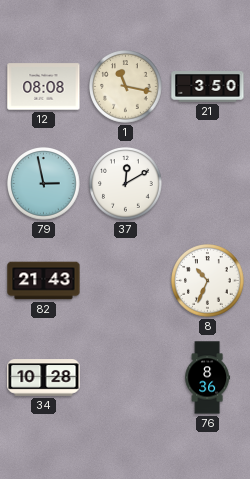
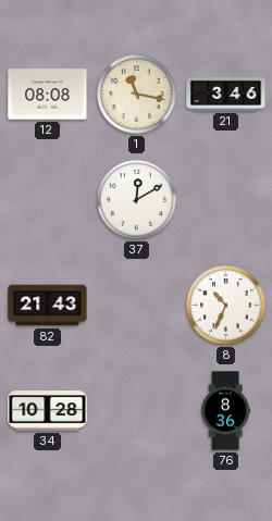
21: 3:50 -> 3:46
79: 2:58 -> none
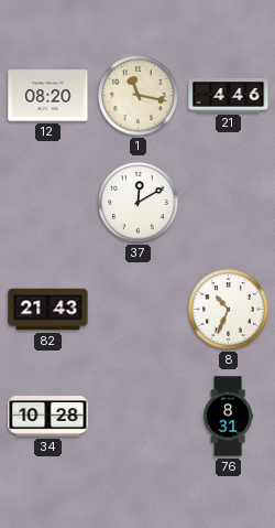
12: 08:08 -> 08:20
21: 3:46 -> 4:46
76: 8:36 -> 8:31
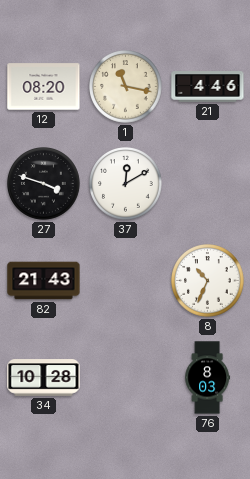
27: none -> 3:48
76: 8:31 -> 8:03
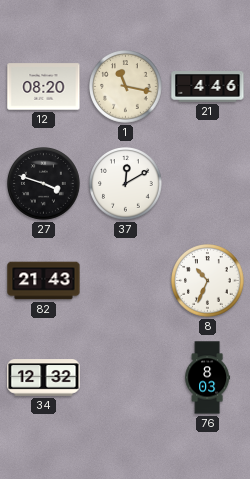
34: 10:28 -> 12:32
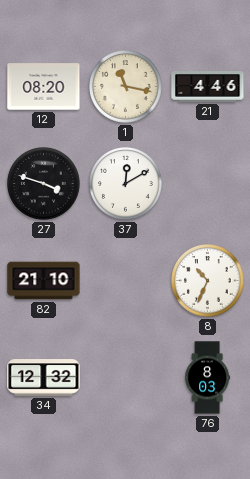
82: 21:43 -> 21:10
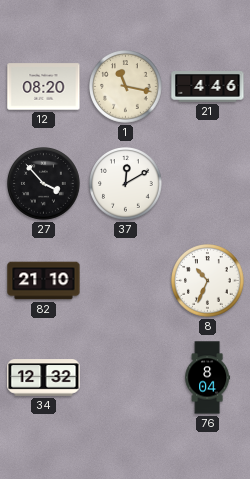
27: 3:48 -> 3:53
76: 8:03 -> 8:04
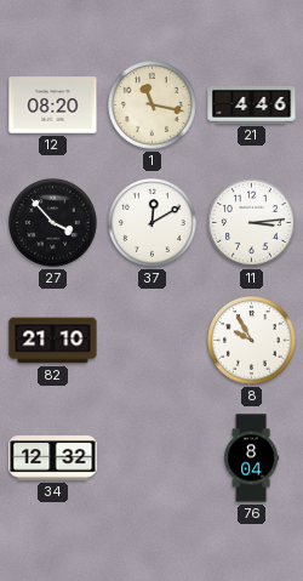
11: none -> 3:14
8: 10:34 -> 9:55
